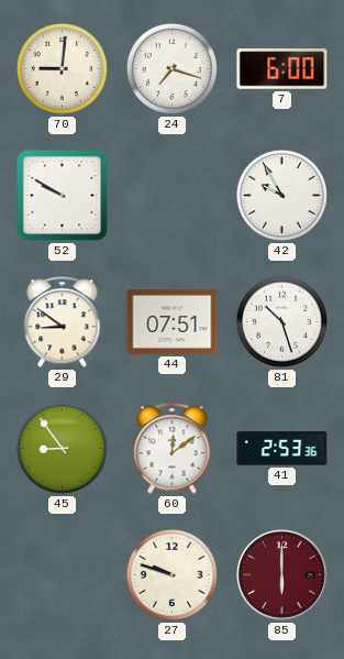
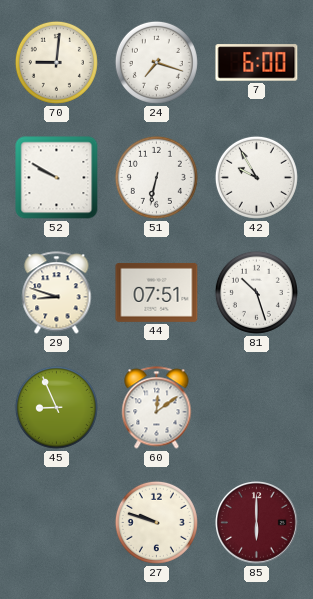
51: none -> 6:32
29: 8:51 -> 8:48
45: 8:54 -> 8:56
41: 2:53 -> none
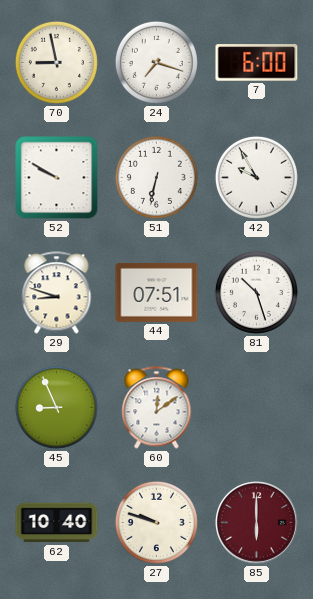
70: 9:01 -> 8:58
62: none -> 10:40
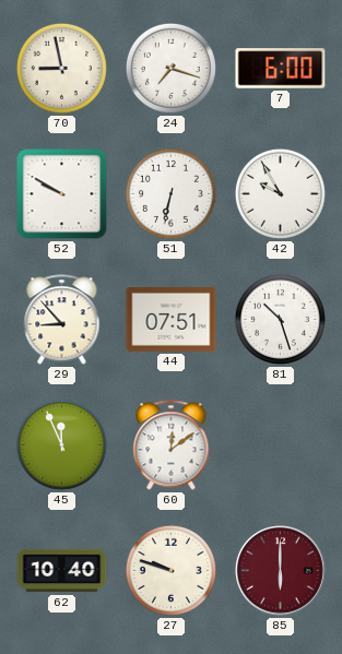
29: 8:48 -> 8:53
45: 8:56 -> 11:56
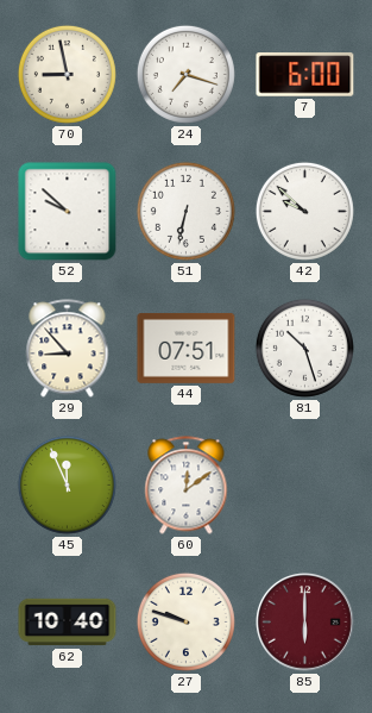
52: 9:50 -> 9:52
42: 9:55 -> 9:52
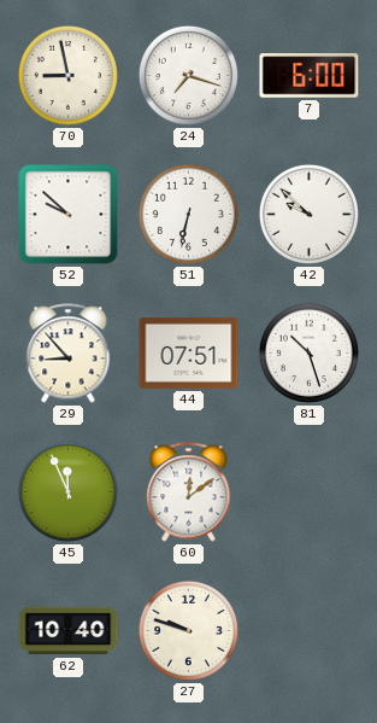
85: 6:00 -> none
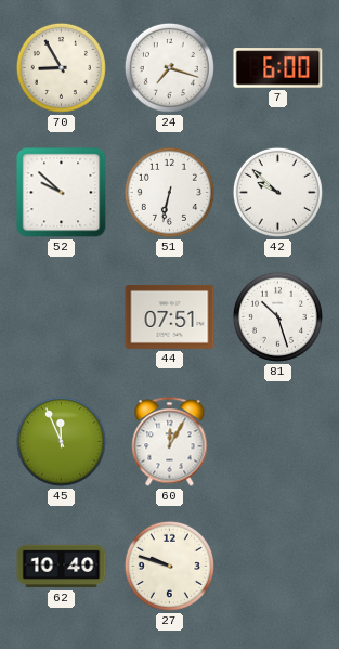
70: 8:58 -> 8:55
29: 8:53 -> none
60: 12:09 -> 12:05
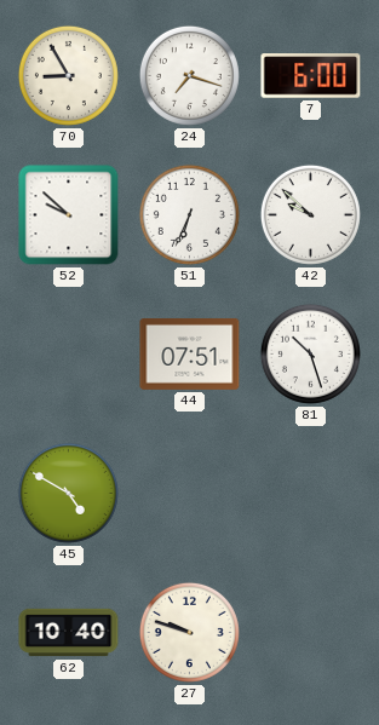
51: 6:32 -> 6:34
45: 11:56 -> 4:50
60: 12:05 -> none
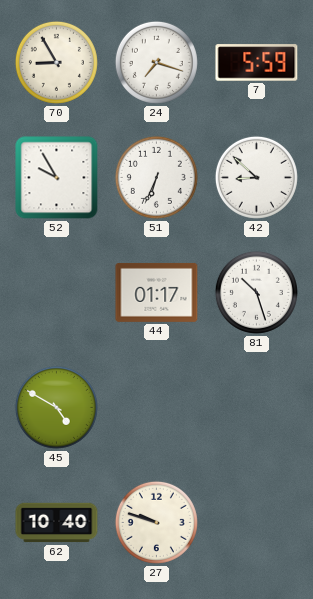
7: 6:00 -> 5:59
52: 9:52 -> 9:55
42: 9:52 -> 8:52
44: 07:51 -> 01:17
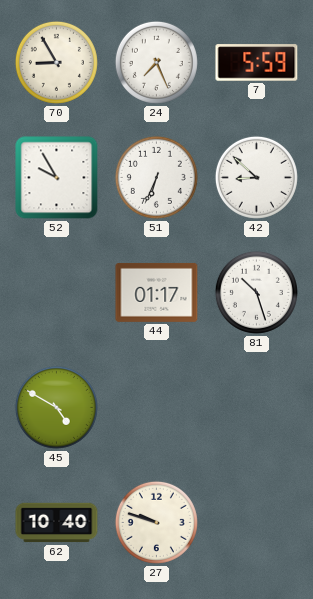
24: 7:18 -> 7:26
